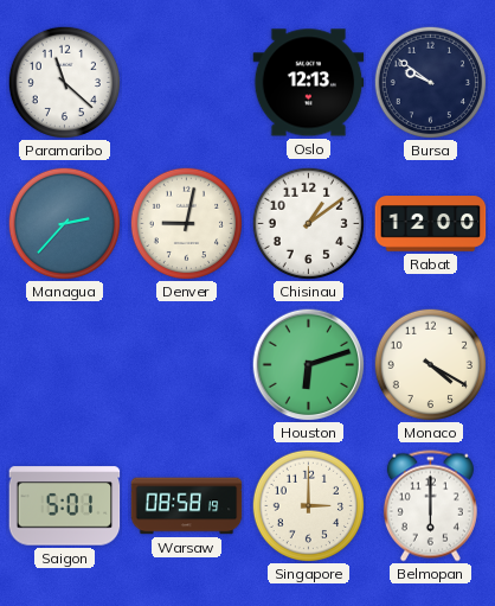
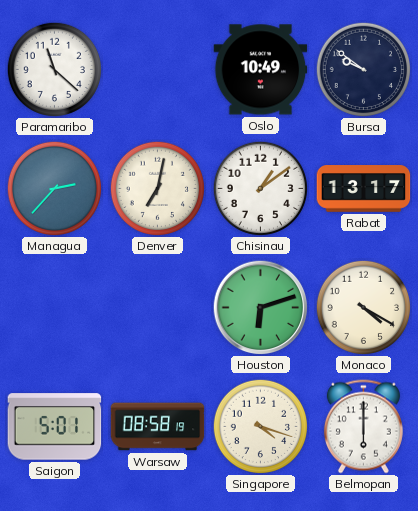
Oslo: 12:13 -> 10:49
Denver: 9:02 -> 7:02
Rabat: 12:00 -> 13:17
Singapore: 3:00 -> 4:18
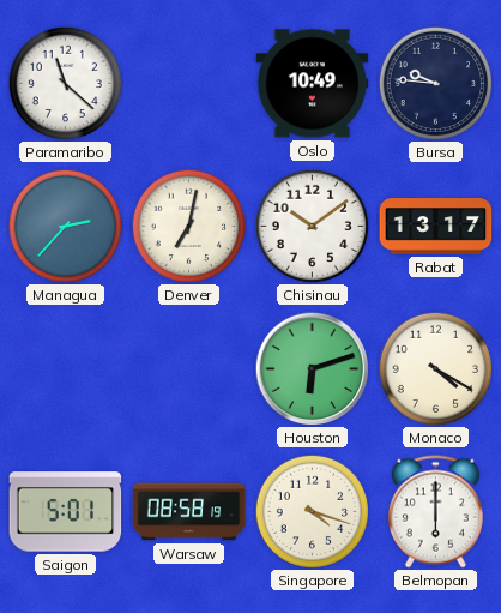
Bursa: 9:51 -> 9:46
Chisinau: 1:09 -> 10:09
